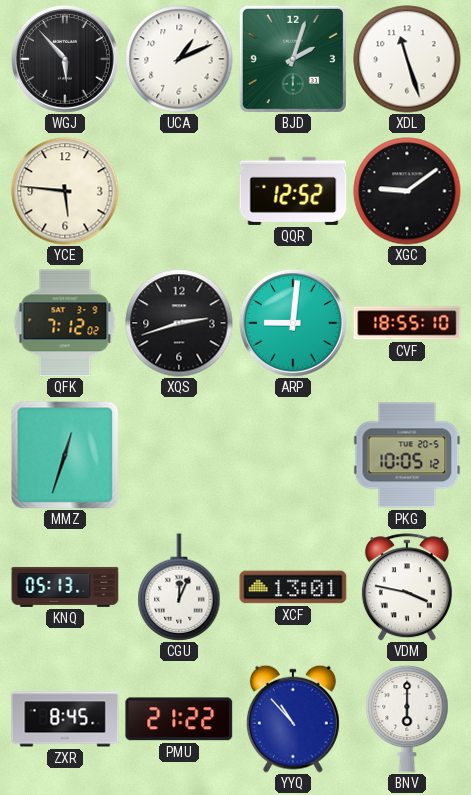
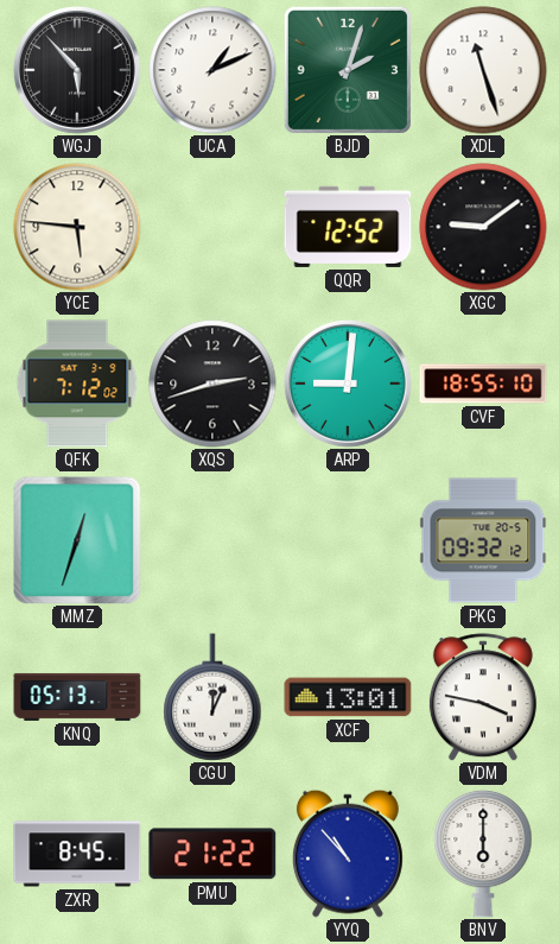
PKG: 10:05 -> 09:32
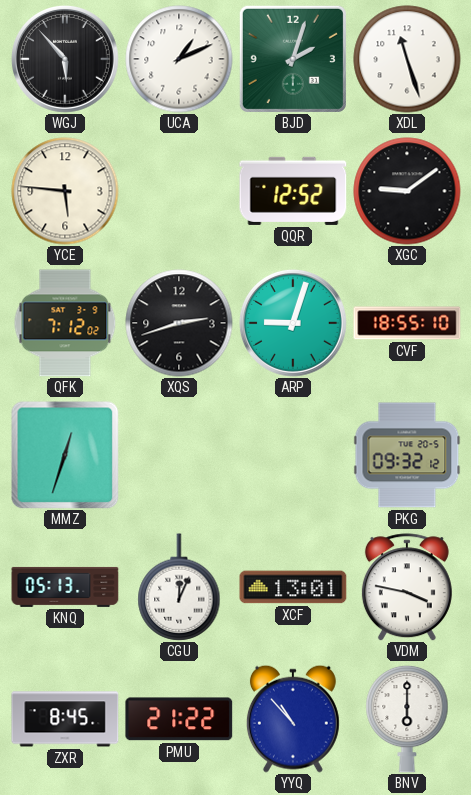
ARP: 9:01 -> 9:03
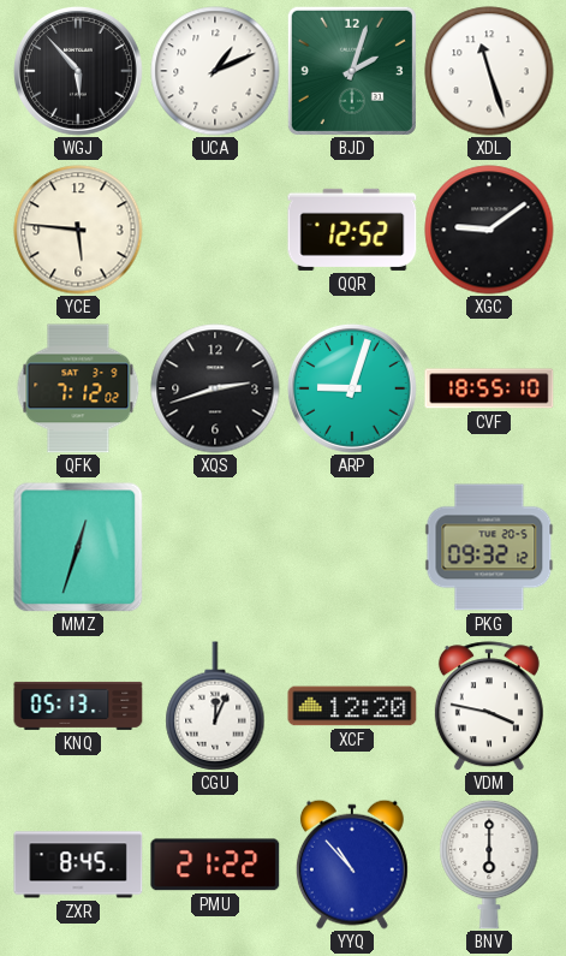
XCF: 13:01 -> 12:20
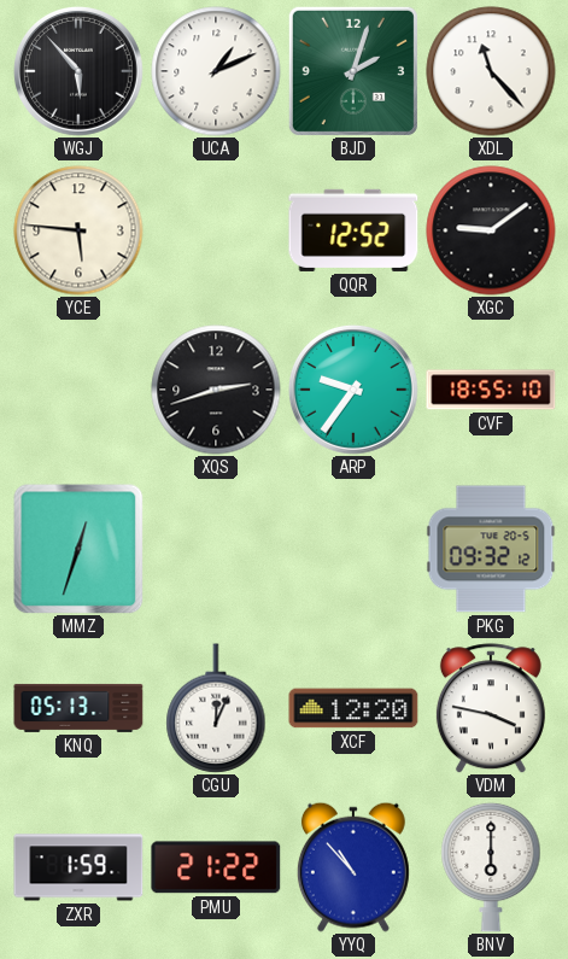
XDL: 11:27 -> 11:23
QFK: 7:12 -> none
ARP: 9:03 -> 9:36
ZXR: 8:45 -> 1:59
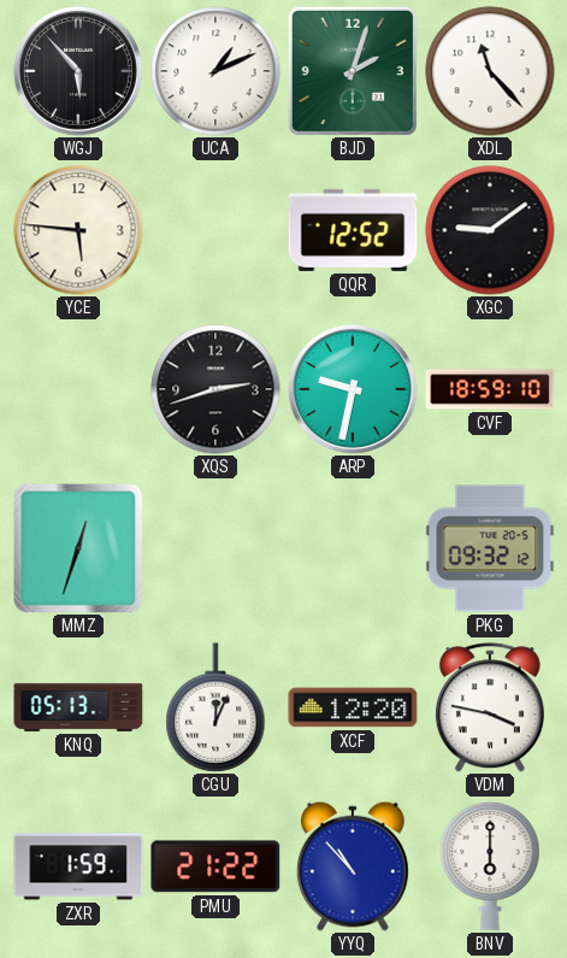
ARP: 9:36 -> 9:32
CVF: 18:55 -> 18:59
